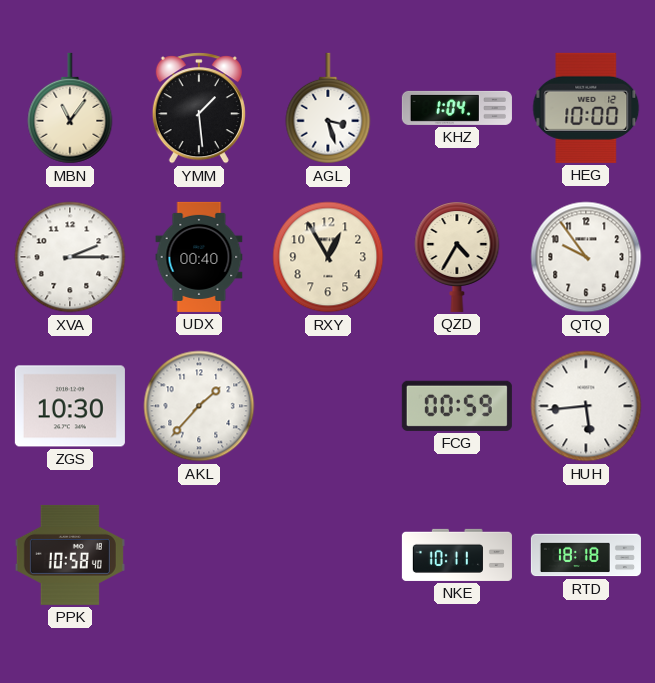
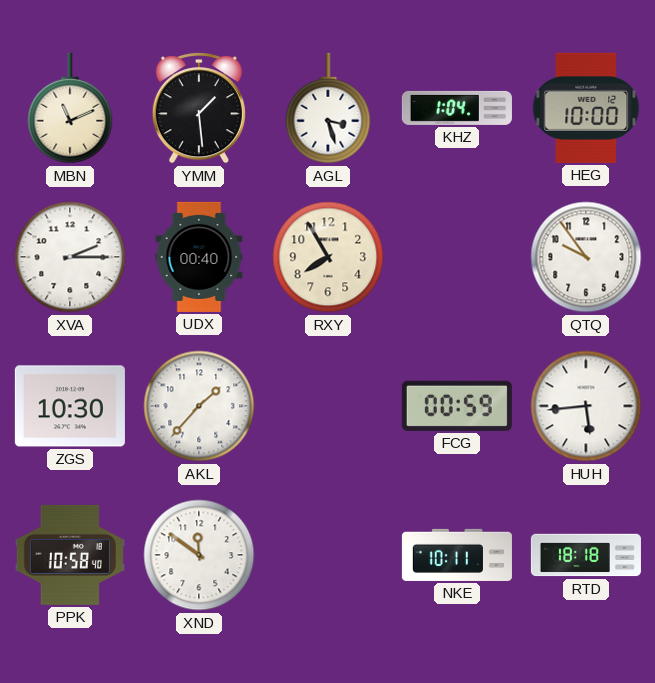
MBN: 11:06 -> 11:11
RXY: 12:55 -> 7:55
QZD: 4:35 -> none
XND: none -> 11:51
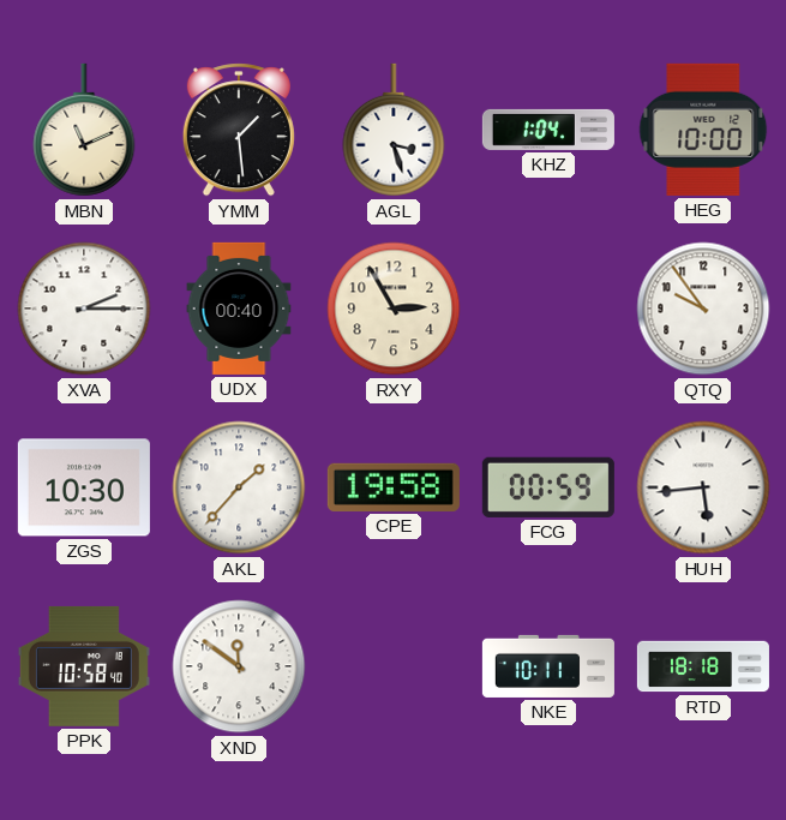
RXY: 7:55 -> 2:55
CPE: none -> 19:58
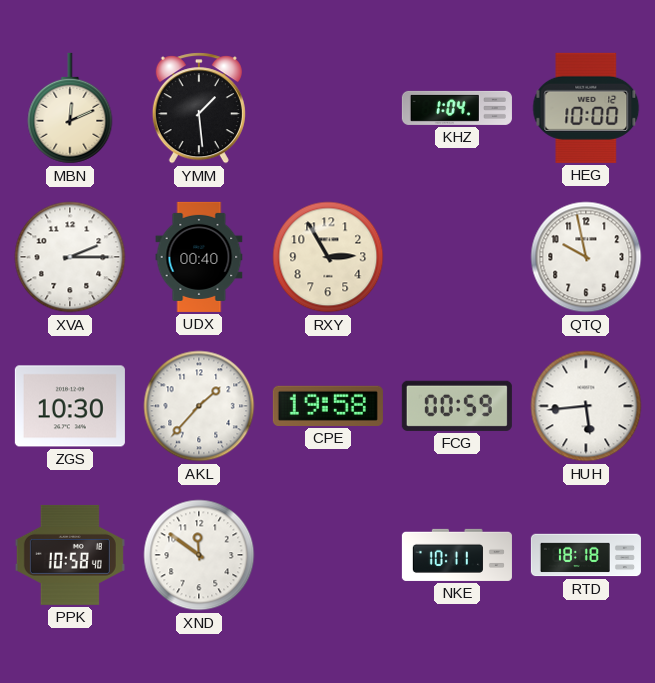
MBN: 11:11 -> 12:11
AGL: 3:27 -> none
QTQ: 9:54 -> 9:58
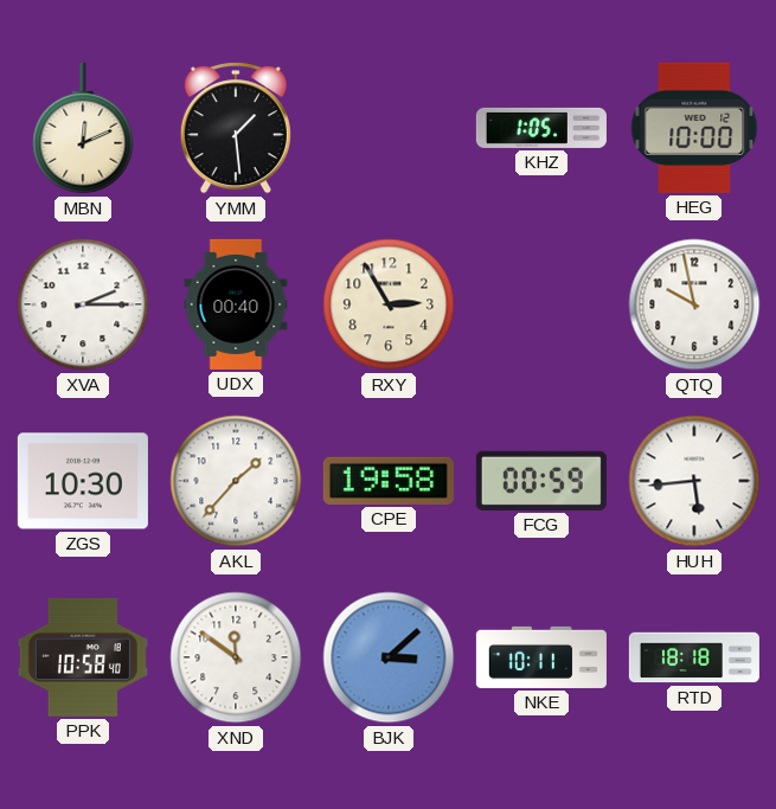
KHZ: 1:04 -> 1:05
BJK: none -> 3:08
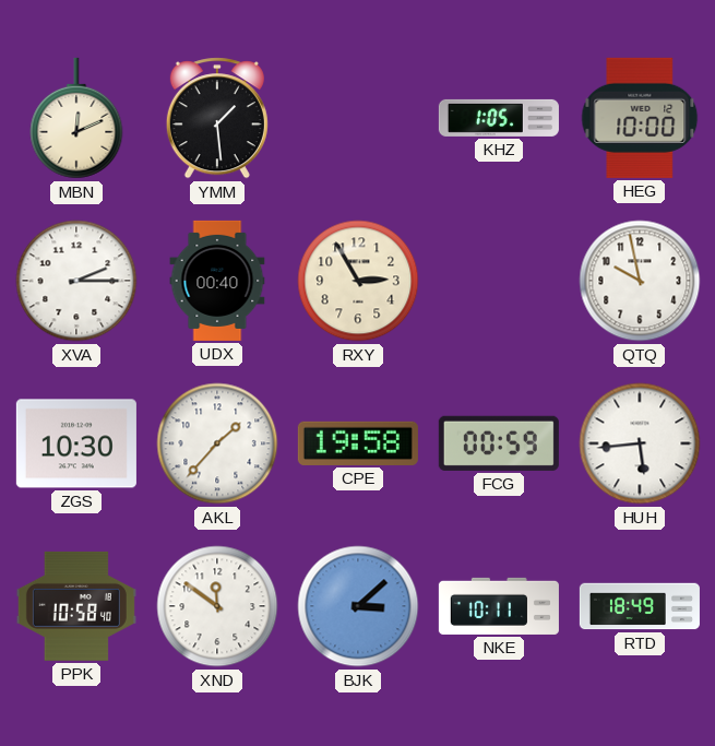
RTD: 18:18 -> 18:49
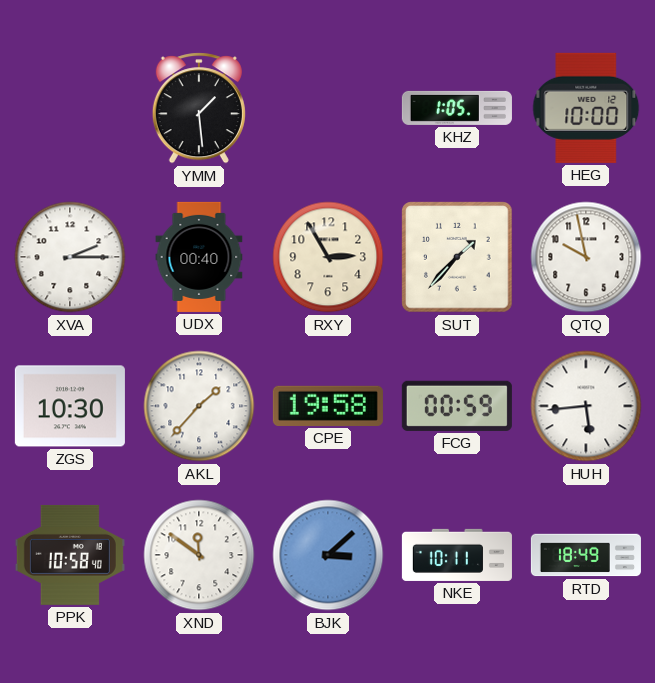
MBN: 12:11 -> none
SUT: none -> 1:37
